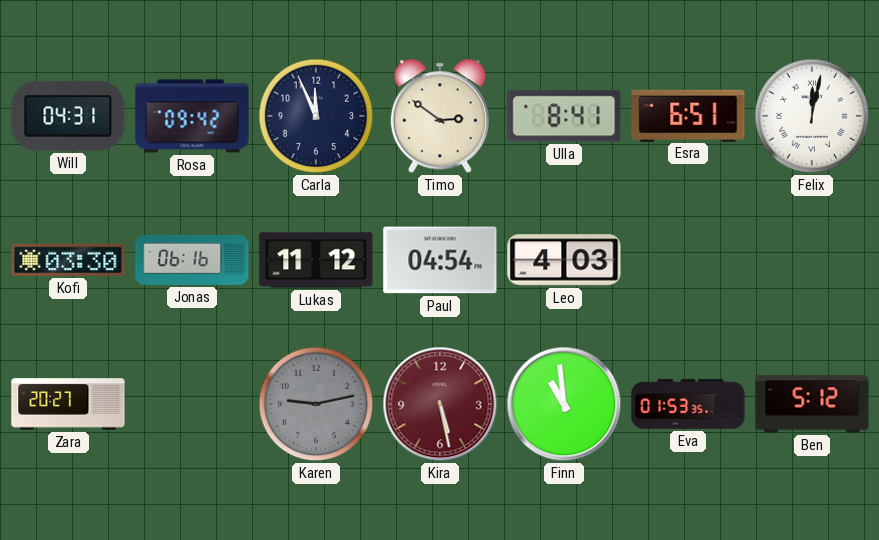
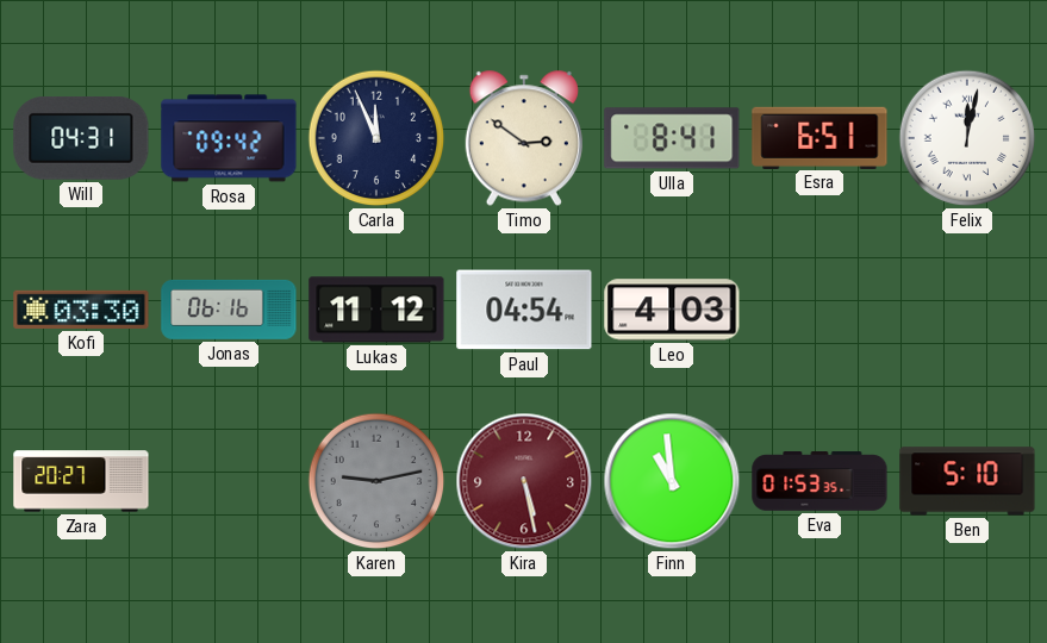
Ben: 5:12 -> 5:10
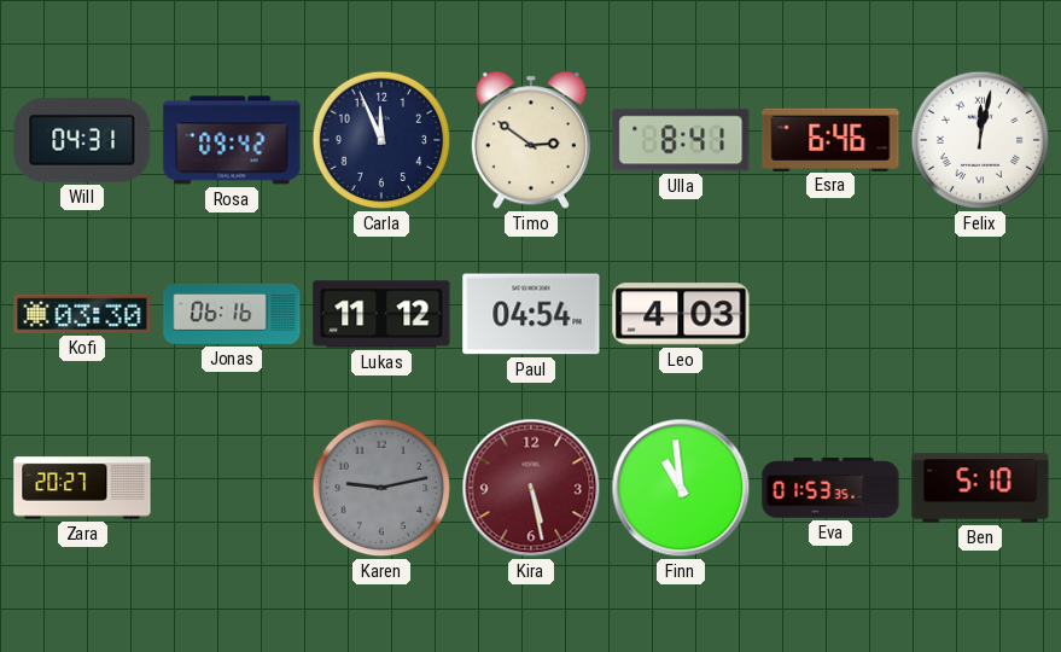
Esra: 6:51 -> 6:46
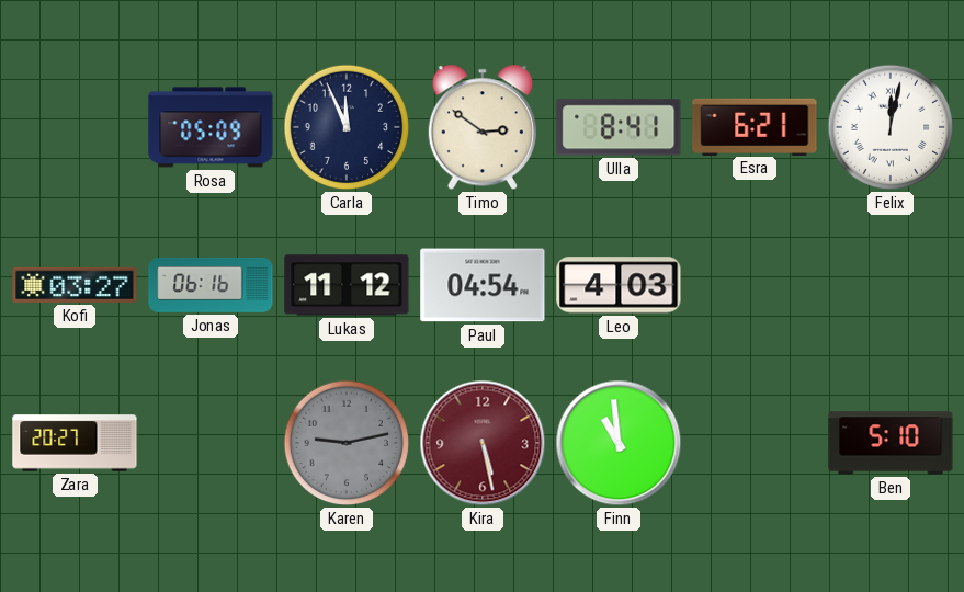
Will: 04:31 -> none
Rosa: 09:42 -> 05:09
Esra: 6:46 -> 6:21
Kofi: 03:30 -> 03:27
Eva: 01:53 -> none
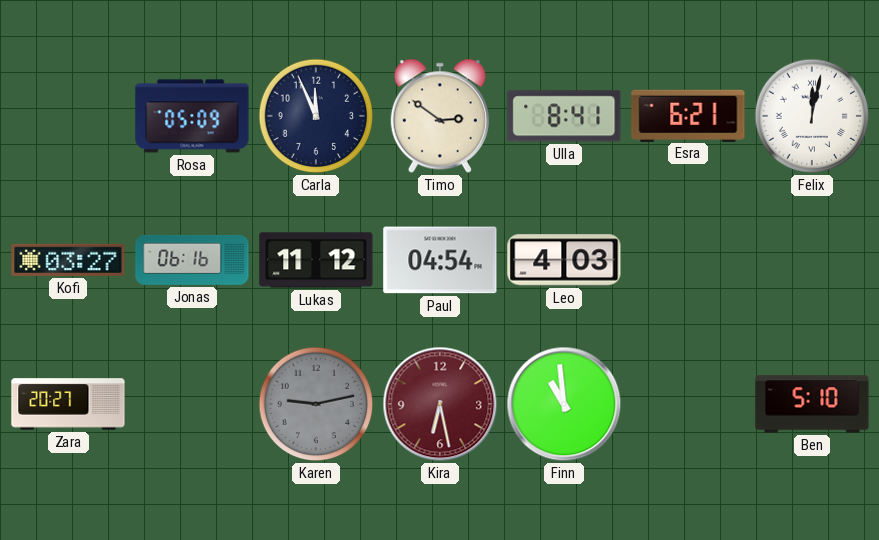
Kira: 5:28 -> 6:28
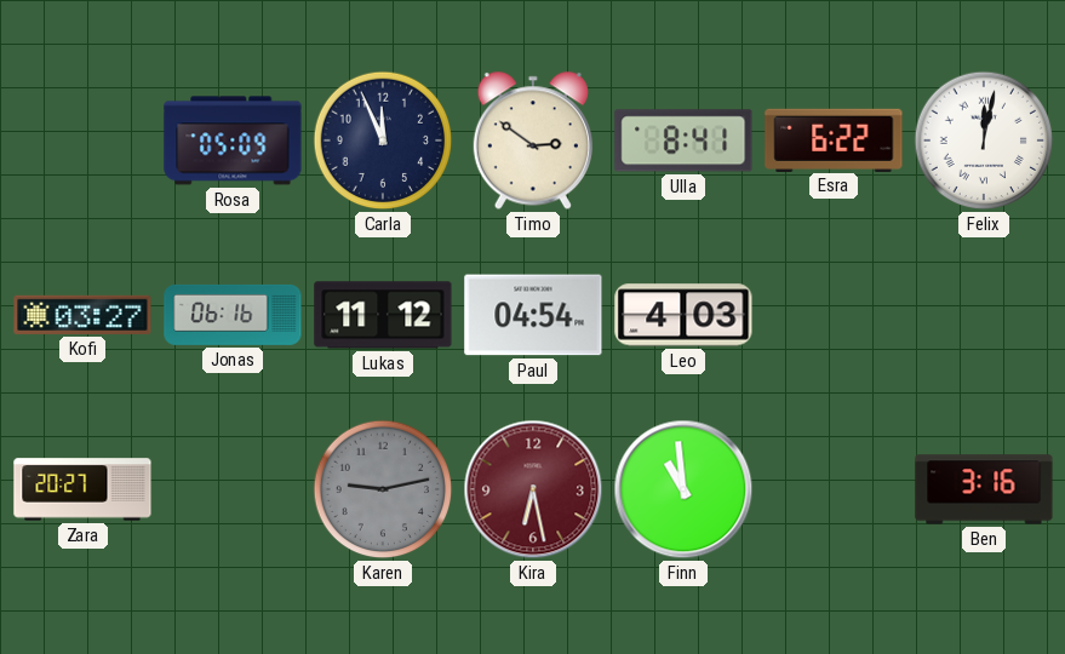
Esra: 6:21 -> 6:22
Ben: 5:10 -> 3:16
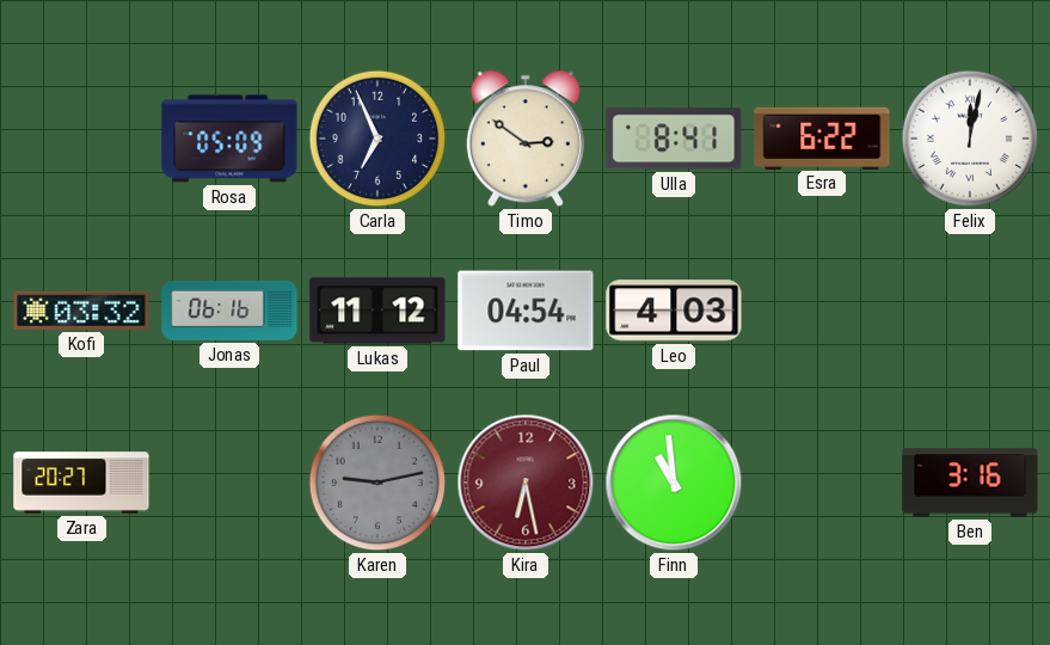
Carla: 11:56 -> 6:56
Kofi: 03:27 -> 03:32
